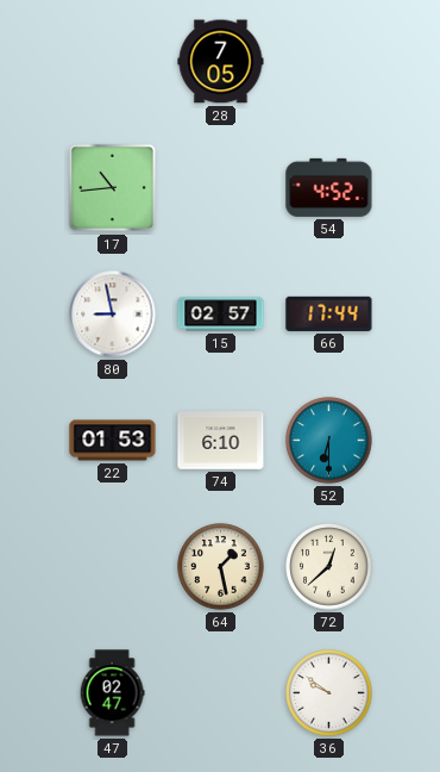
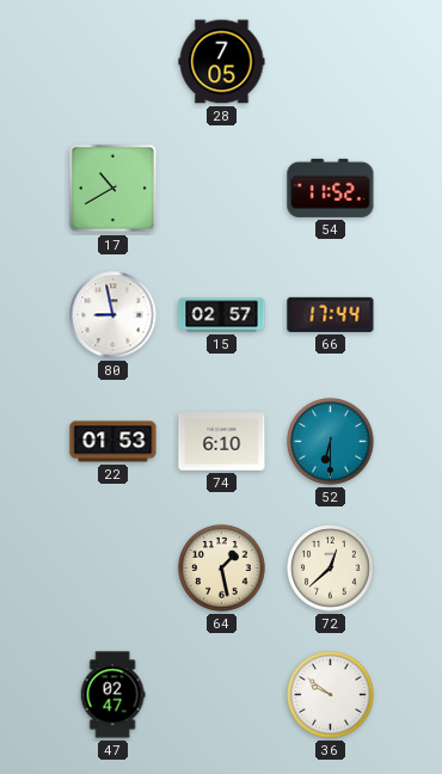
17: 10:44 -> 10:40
54: 4:52 -> 11:52
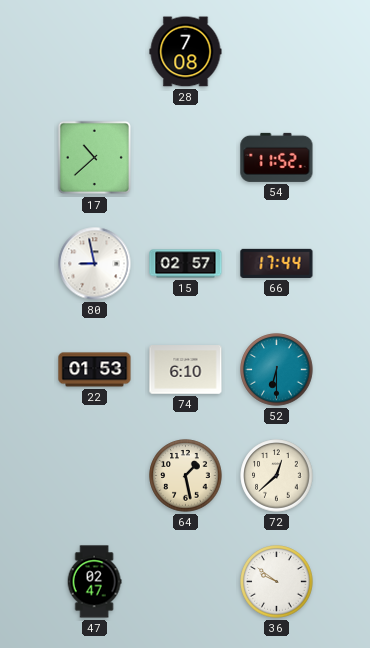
28: 7:05 -> 7:08
17: 10:40 -> 10:38
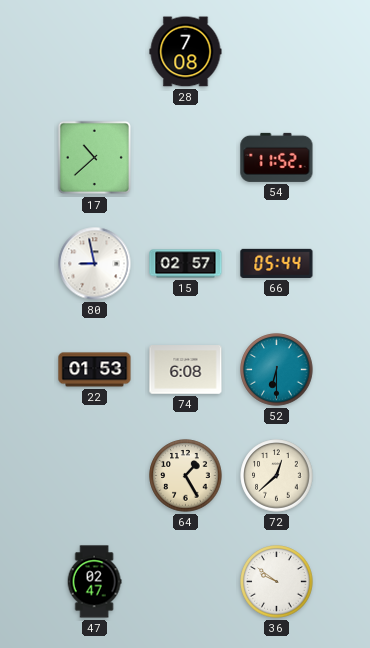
66: 17:44 -> 05:44
74: 6:10 -> 6:08
64: 1:28 -> 1:25
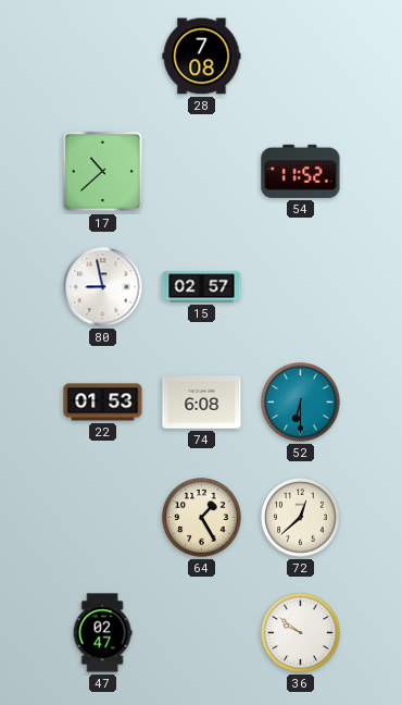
66: 05:44 -> none
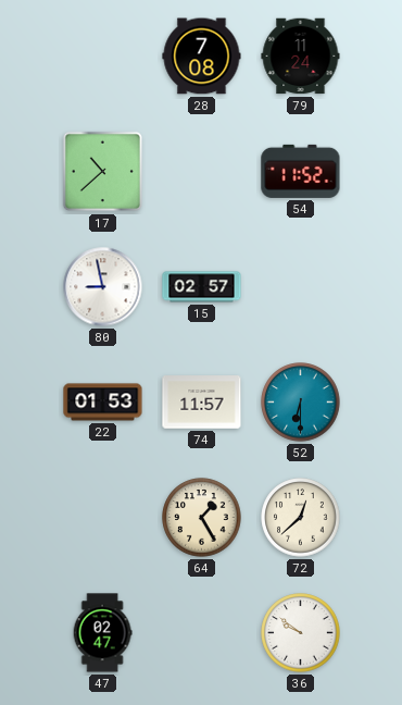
79: none -> 11:24
74: 6:08 -> 11:57
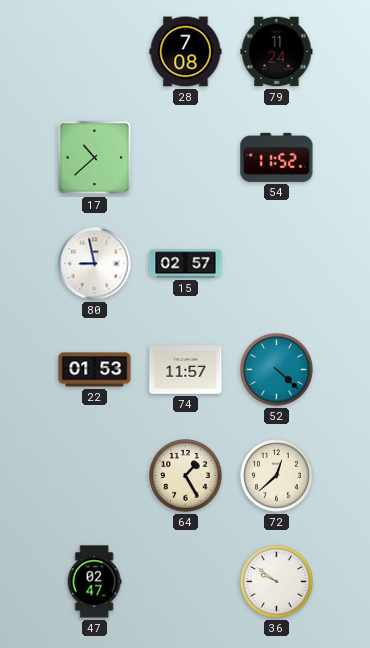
52: 6:30 -> 4:22
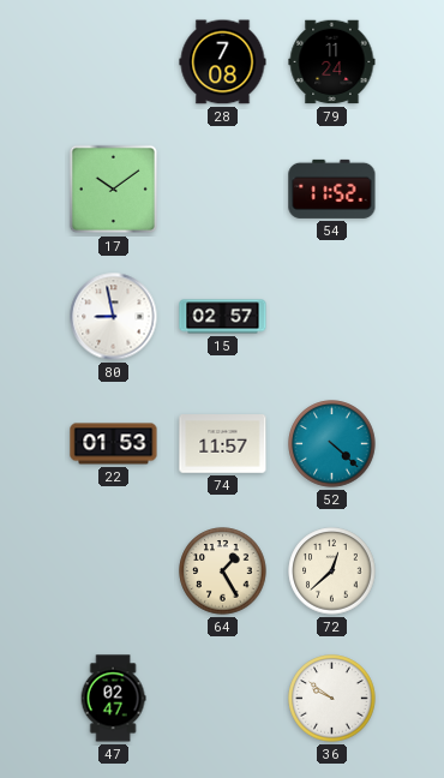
17: 10:38 -> 10:09
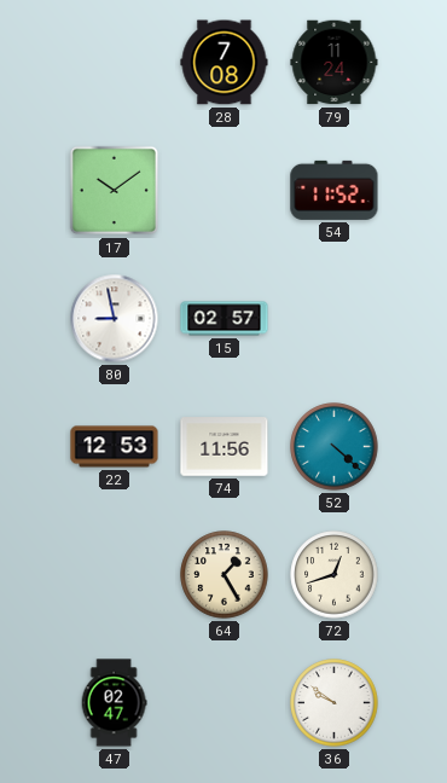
22: 01:53 -> 12:53
74: 11:57 -> 11:56
72: 12:38 -> 12:42
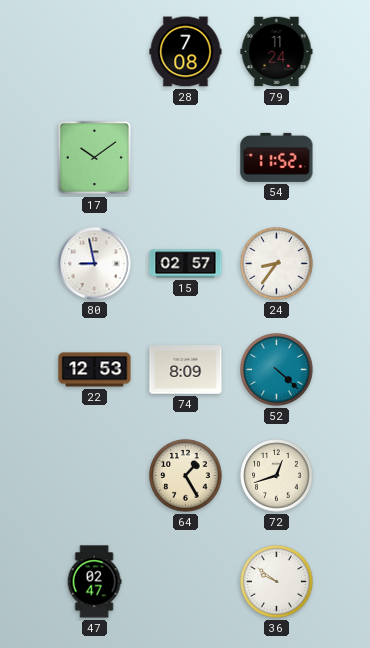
24: none -> 8:36
74: 11:56 -> 8:09
